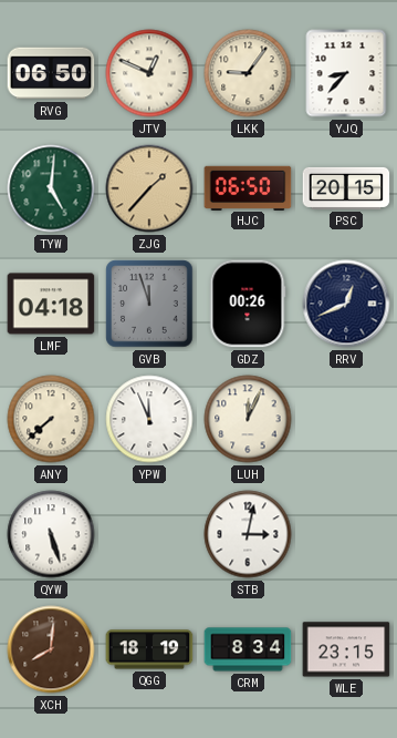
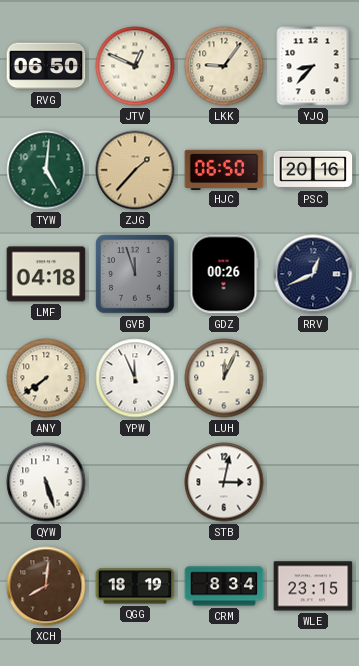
PSC: 20:15 -> 20:16
ANY: 7:38 -> 7:39
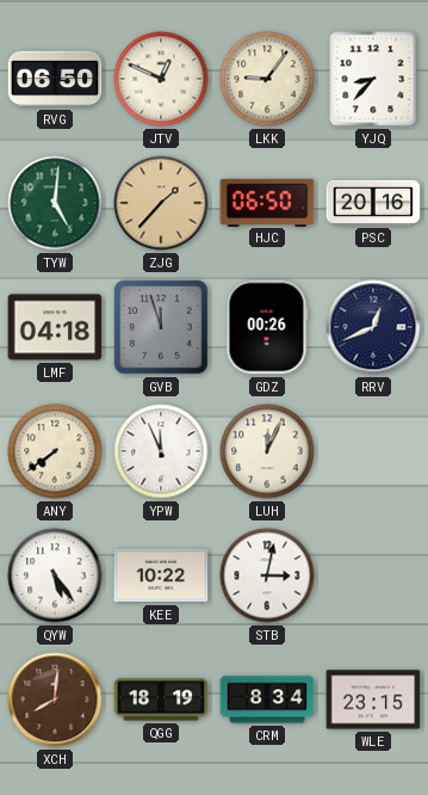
QYW: 5:27 -> 5:24
KEE: none -> 10:22
